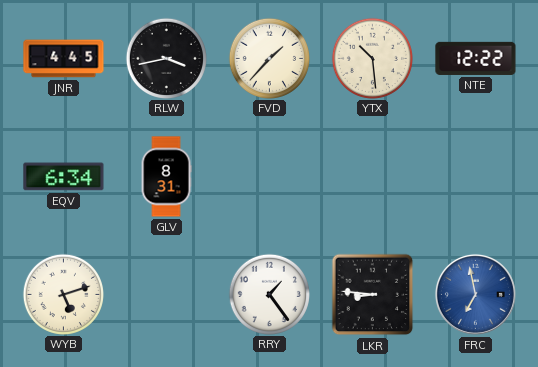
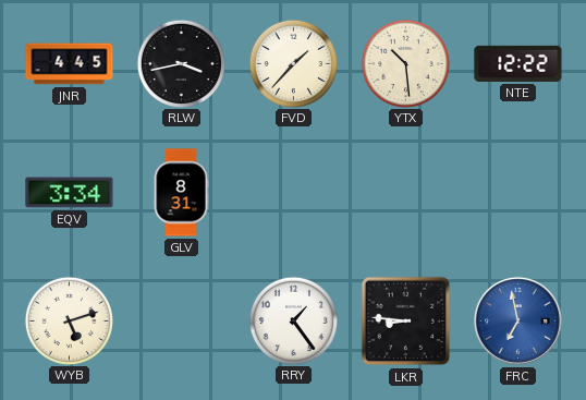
EQV: 6:34 -> 3:34
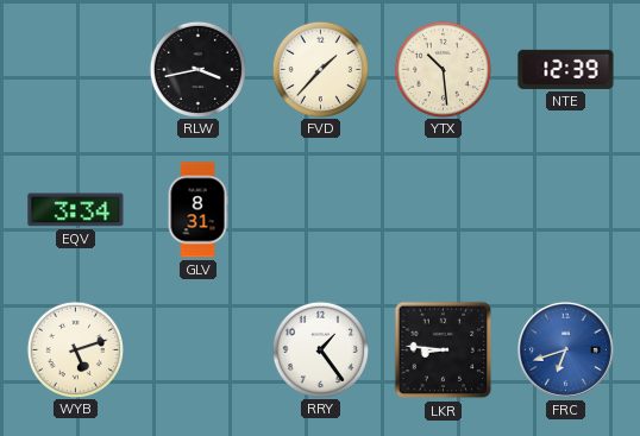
JNR: 4:45 -> none
NTE: 12:22 -> 12:39
FRC: 6:58 -> 6:42
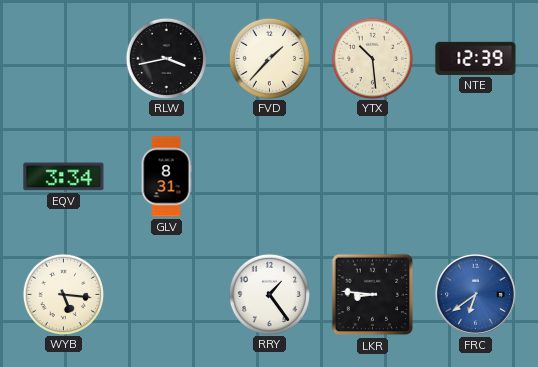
WYB: 5:12 -> 5:16
FRC: 6:42 -> 6:39
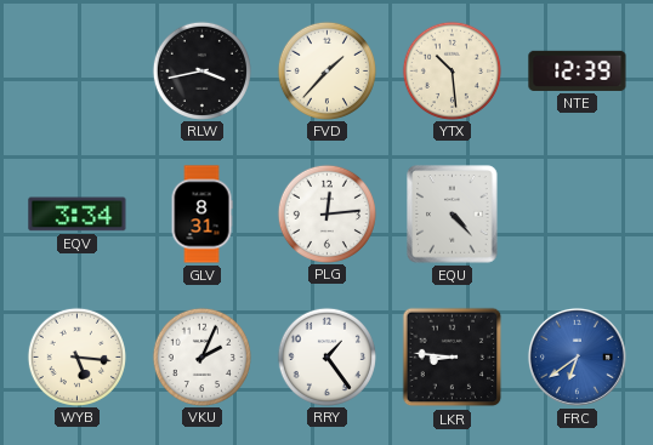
PLG: none -> 12:14
EQU: none -> 4:23
VKU: none -> 2:04
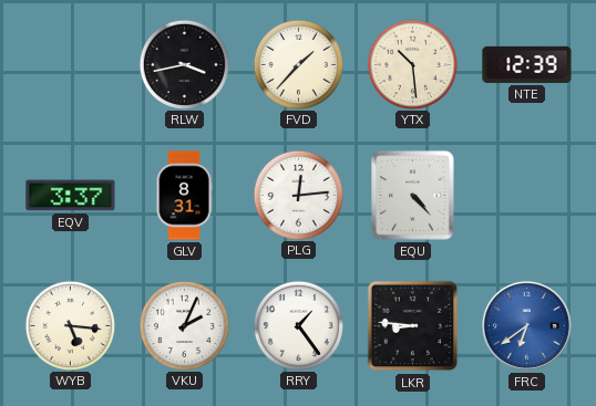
EQV: 3:34 -> 3:37
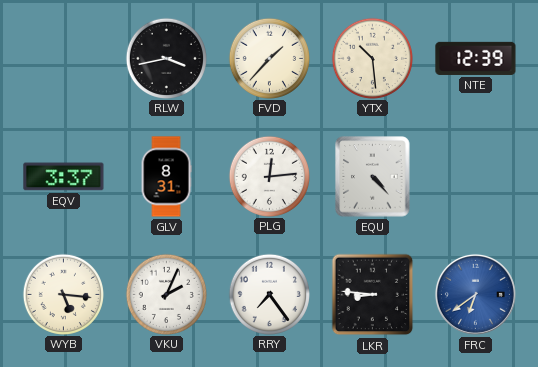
RRY: 1:24 -> 7:24
